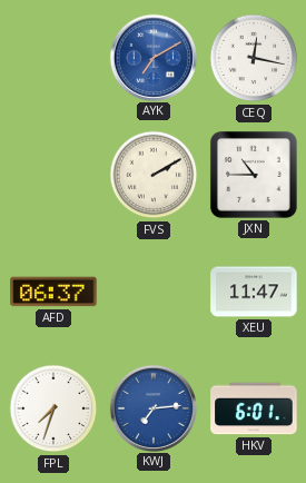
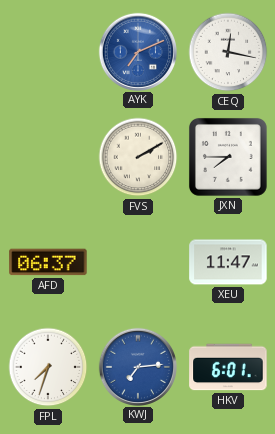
AYK: 7:10 -> 7:11
JXN: 10:45 -> 7:45
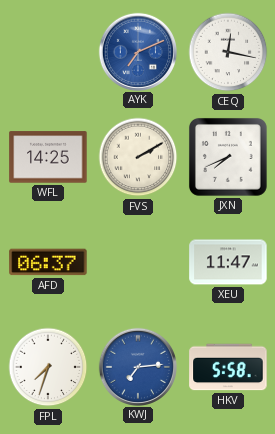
WFL: none -> 14:25
JXN: 7:45 -> 7:41
HKV: 6:01 -> 5:58
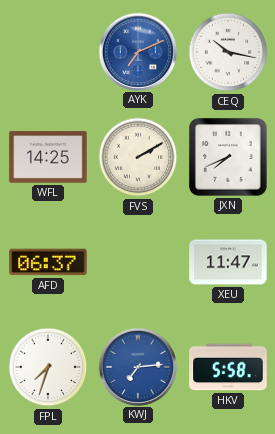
CEQ: 12:17 -> 10:17
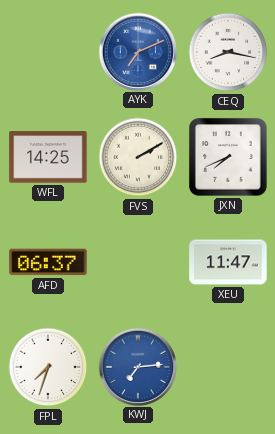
CEQ: 10:17 -> 8:17
HKV: 5:58 -> none
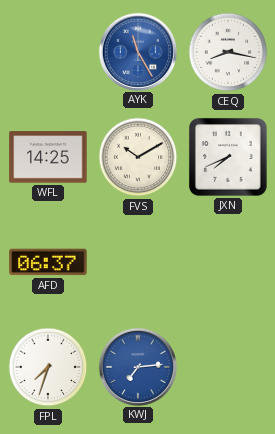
AYK: 7:11 -> 11:25
FVS: 2:10 -> 10:10
XEU: 11:47 -> none
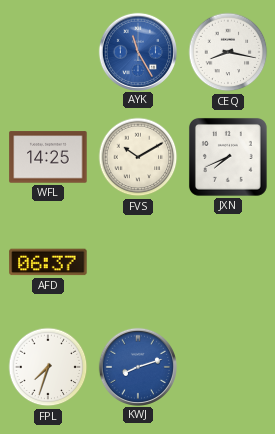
KWJ: 7:14 -> 8:12
